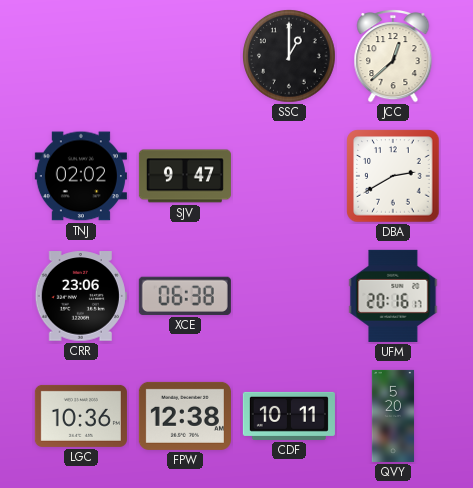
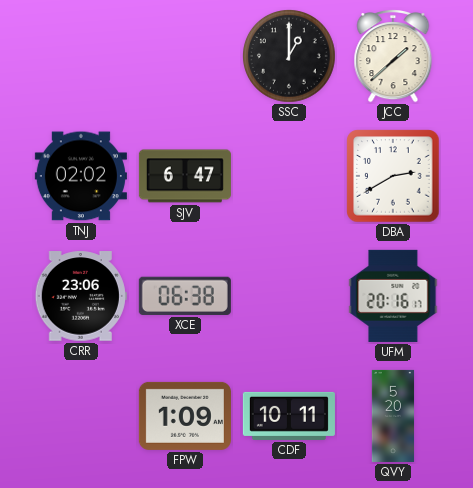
JCC: 12:38 -> 1:38
SJV: 9:47 -> 6:47
LGC: 10:36 -> none
FPW: 12:38 -> 1:09
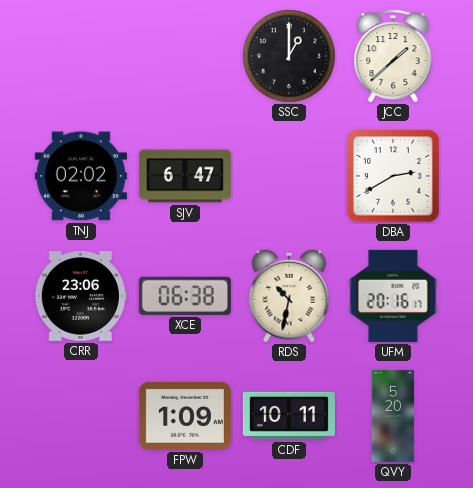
RDS: none -> 10:32
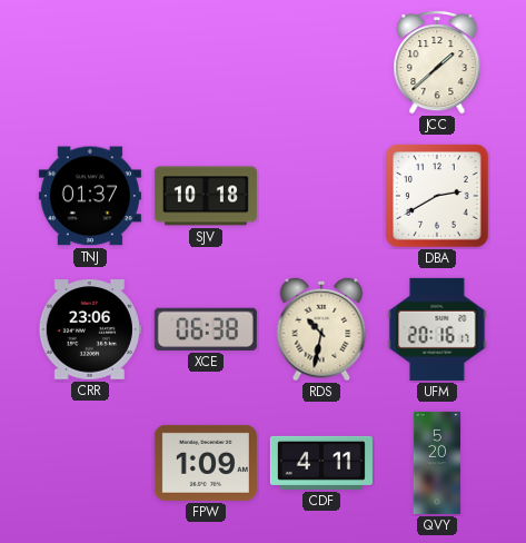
SSC: 1:00 -> none
TNJ: 02:02 -> 01:37
SJV: 6:47 -> 10:18
CDF: 10:11 -> 4:11
